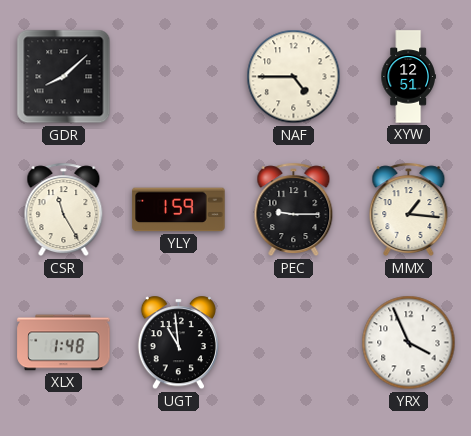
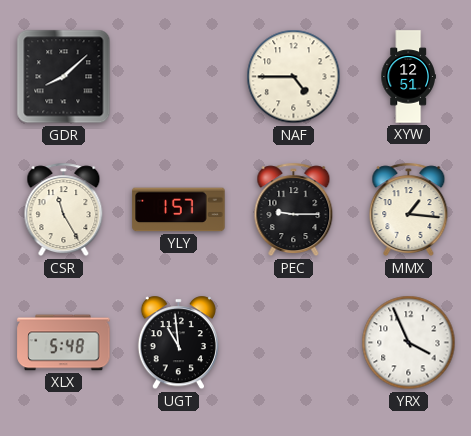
YLY: 1:59 -> 1:57
XLX: 1:48 -> 5:48
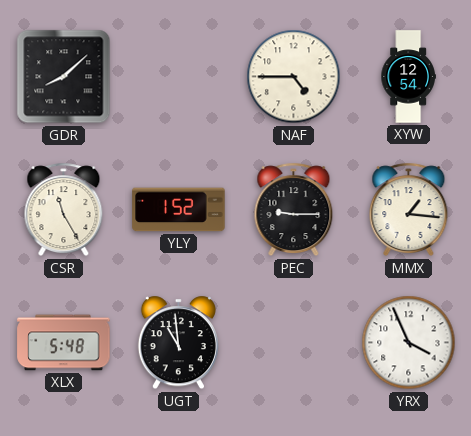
XYW: 12:51 -> 12:54
YLY: 1:57 -> 1:52
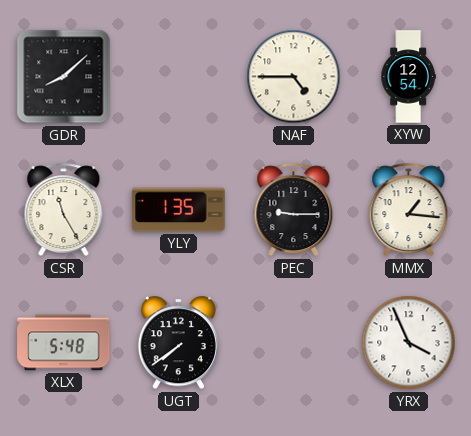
YLY: 1:52 -> 1:35
UGT: 10:59 -> 7:39
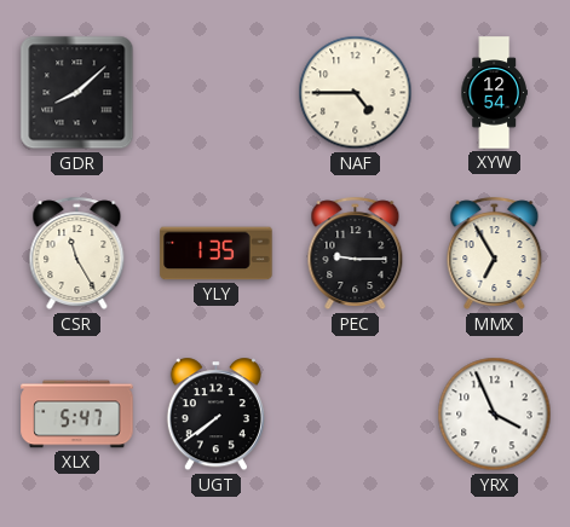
MMX: 1:16 -> 6:55
XLX: 5:48 -> 5:47
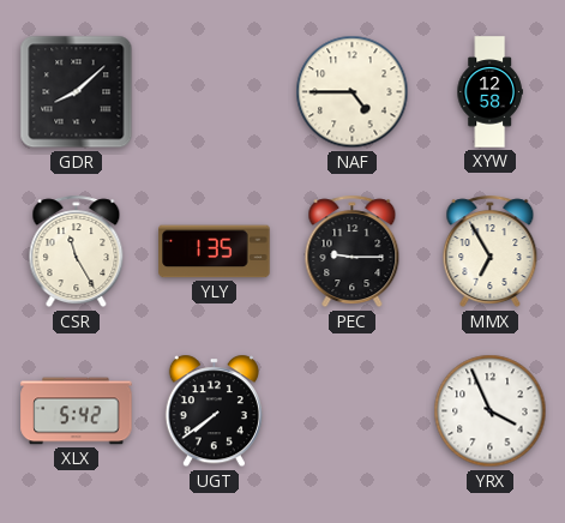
XYW: 12:54 -> 12:58
XLX: 5:47 -> 5:42
